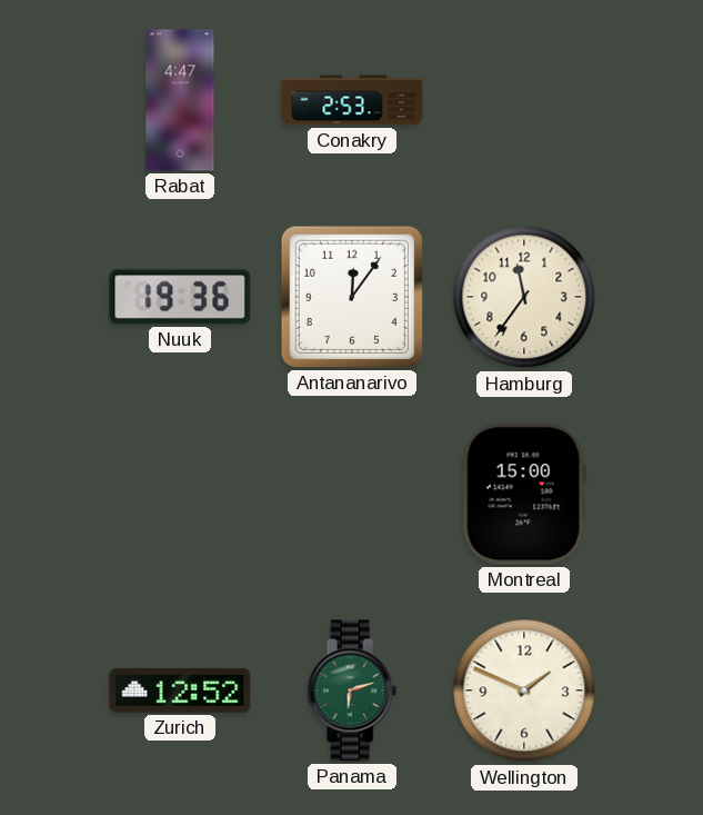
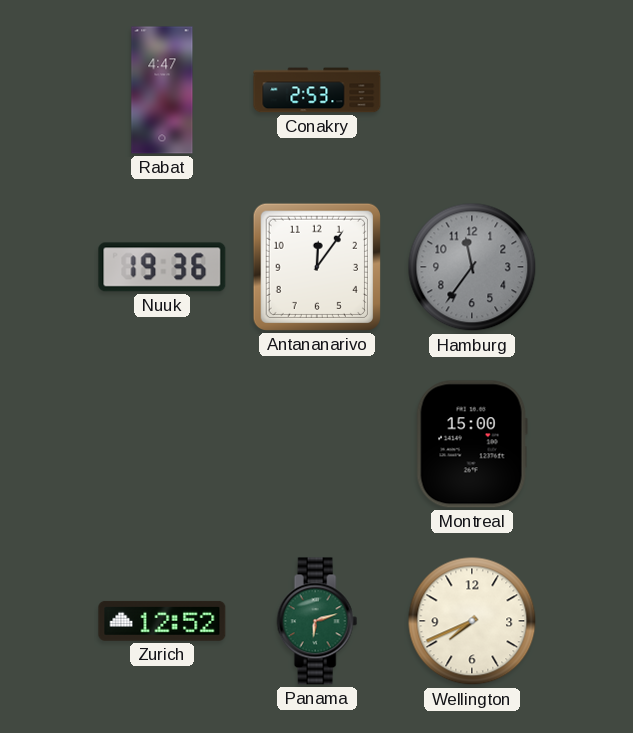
Hamburg dial: cream -> grey
Wellington: 1:49 -> 7:41
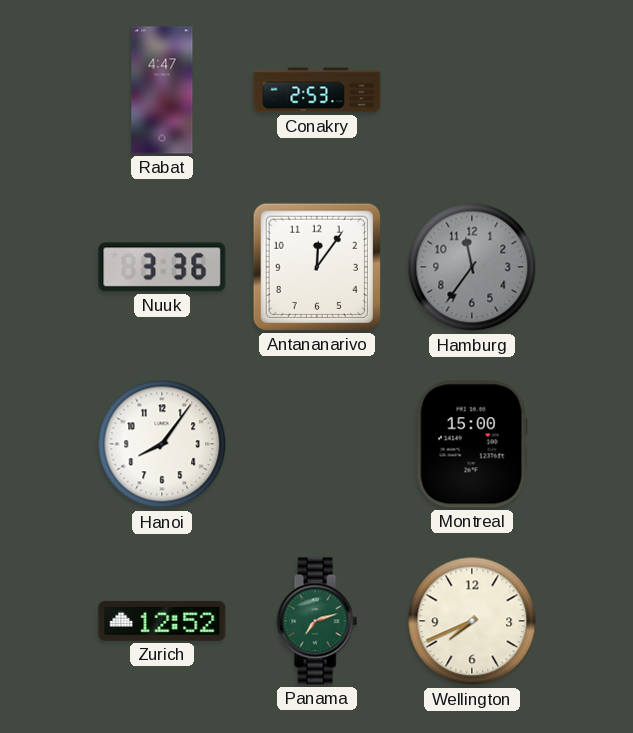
Nuuk: 19:36 -> 3:36
Hanoi: none -> 8:06
Panama: 6:12 -> 7:12
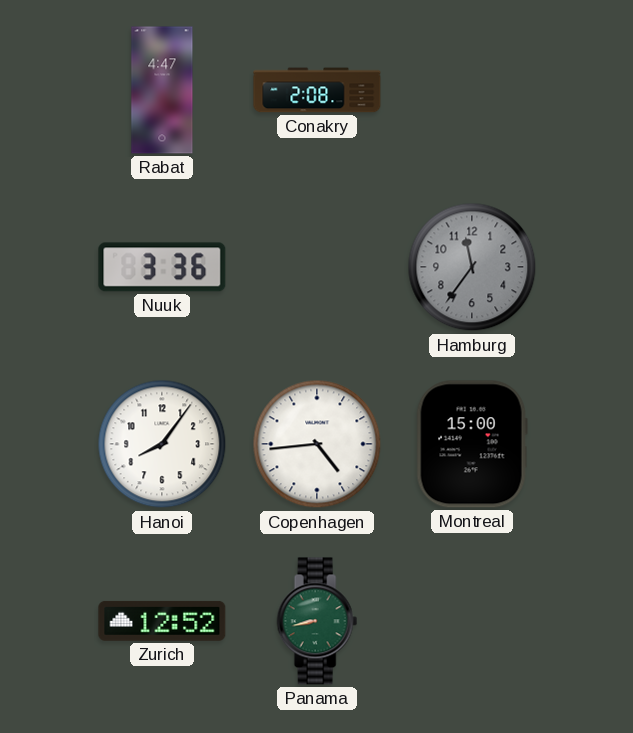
Conakry: 2:53 -> 2:08
Antananarivo: 12:06 -> none
Copenhagen: none -> 4:44
Panama: 7:12 -> 8:43
Wellington: 7:41 -> none
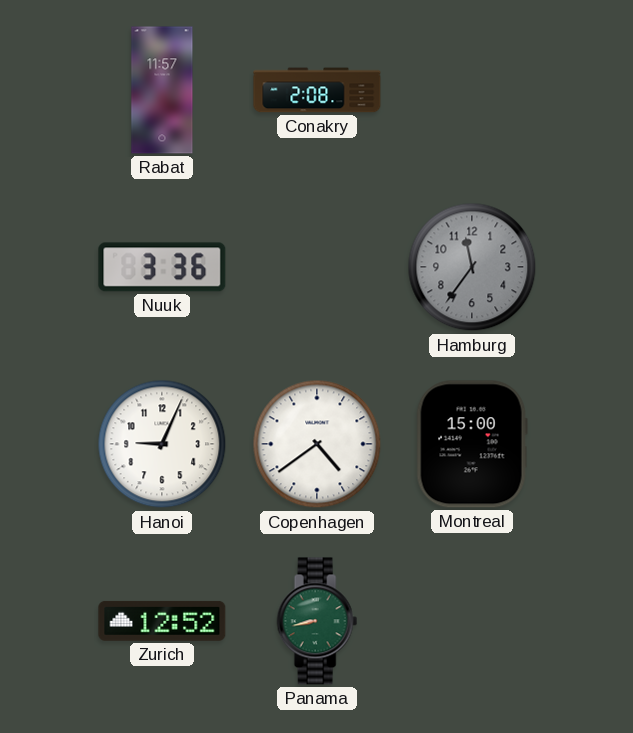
Rabat: 4:47 -> 11:57
Hanoi: 8:06 -> 9:04
Copenhagen: 4:44 -> 4:39
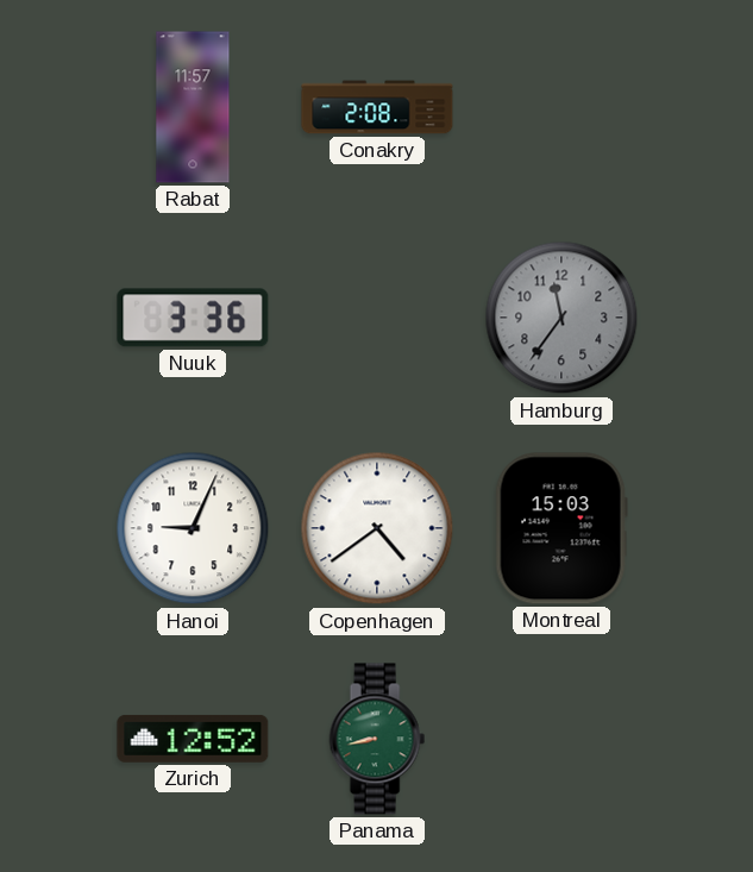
Montreal: 15:00 -> 15:03
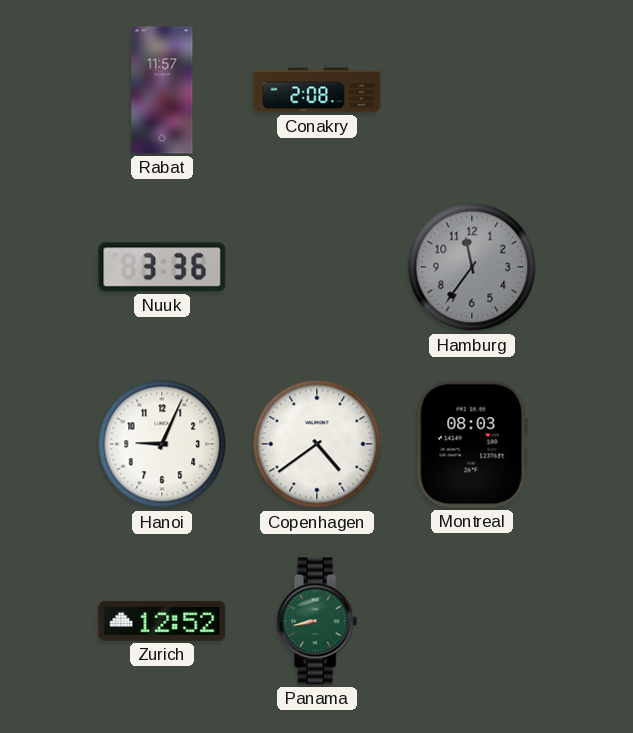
Montreal: 15:03 -> 08:03
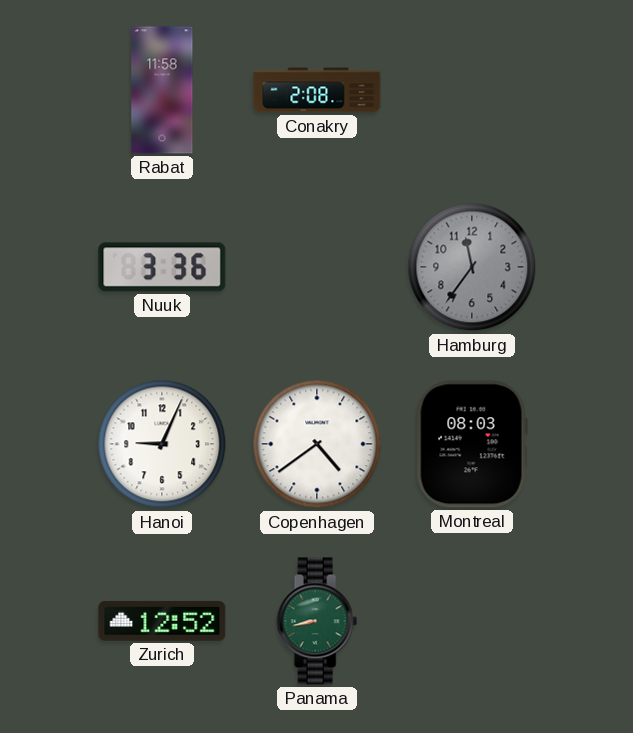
Rabat: 11:57 -> 11:58
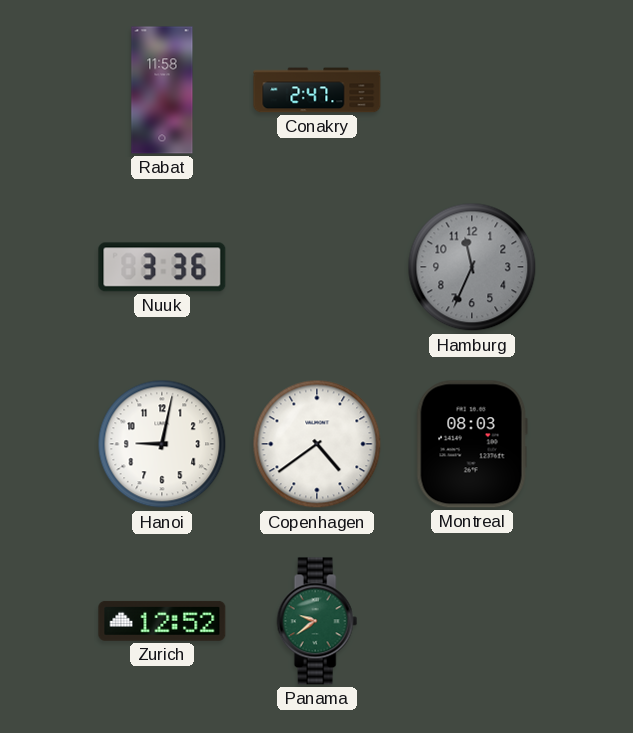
Conakry: 2:08 -> 2:47
Hamburg: 11:36 -> 11:34
Hanoi: 9:04 -> 9:02
Panama: 8:43 -> 9:39
